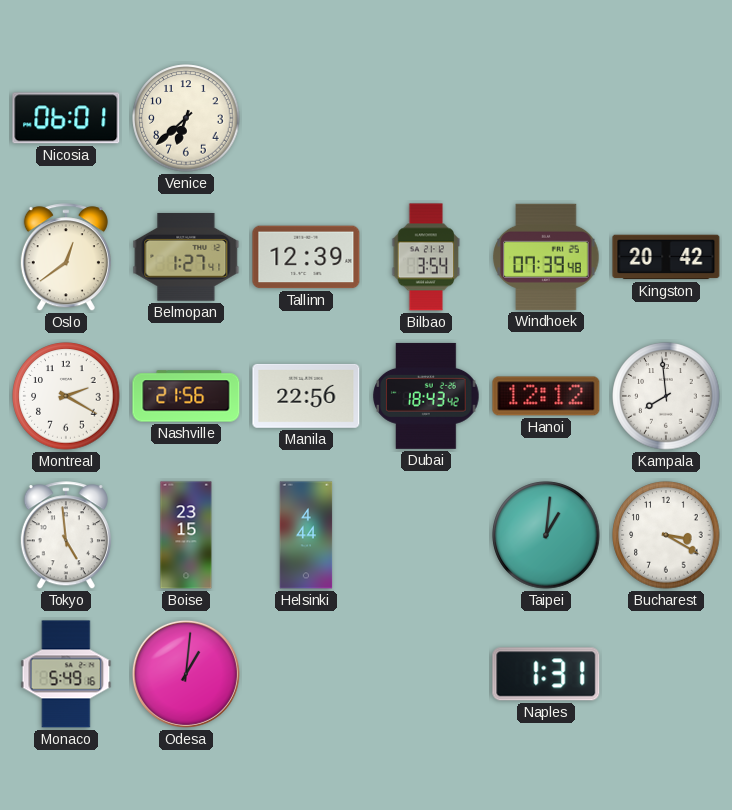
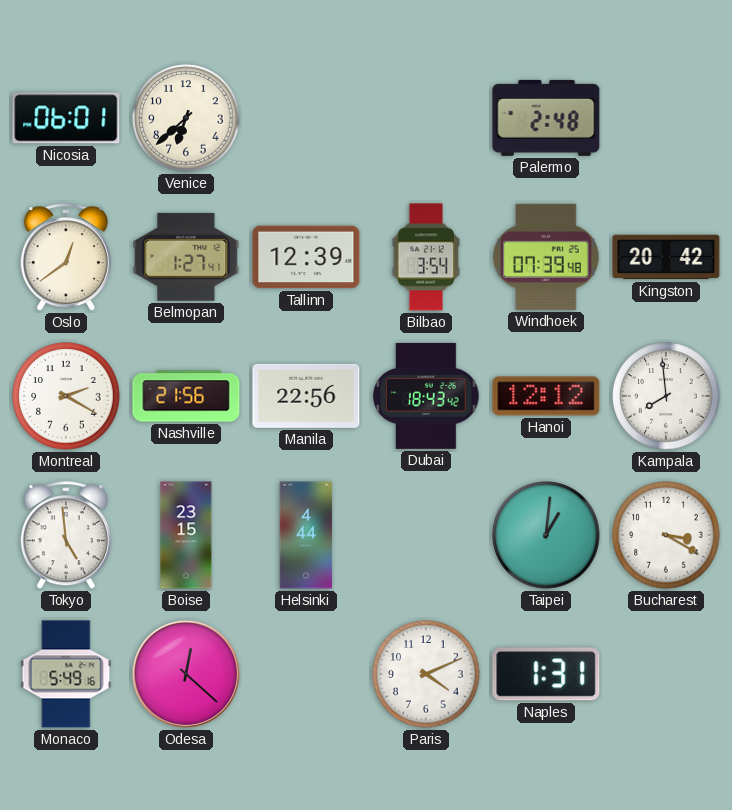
Palermo: none -> 2:48
Odesa: 1:01 -> 12:22
Paris: none -> 4:11
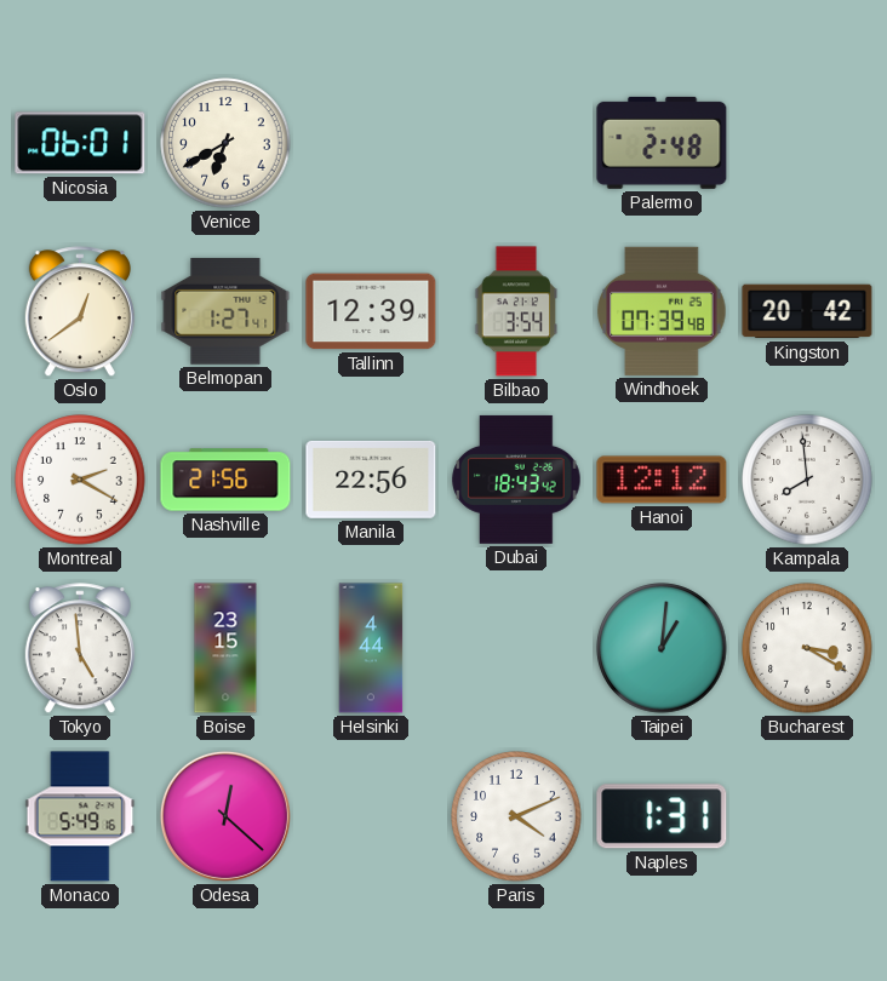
Venice: 6:38 -> 6:40
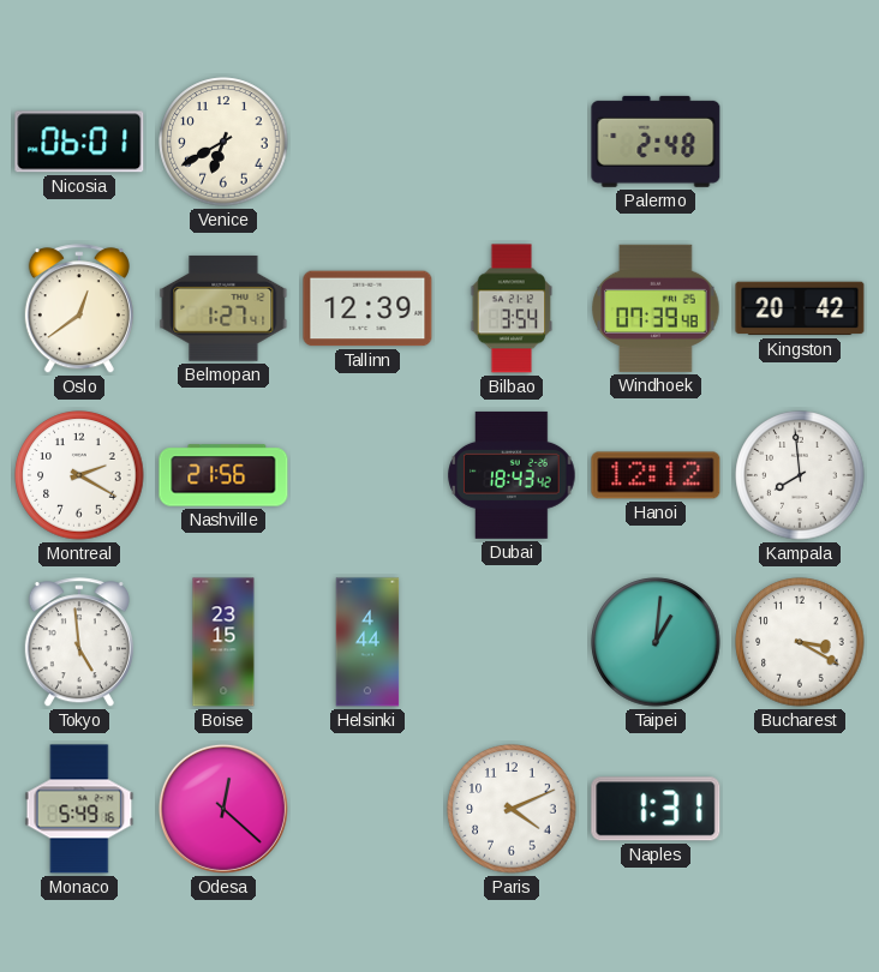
Manila: 22:56 -> none
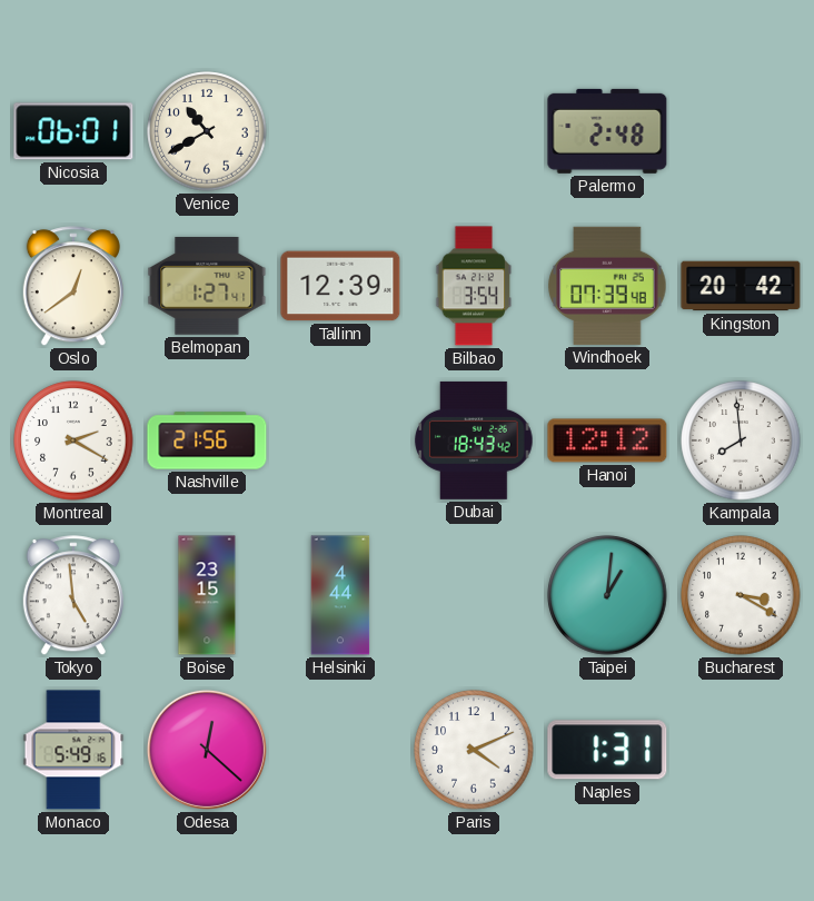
Venice: 6:40 -> 10:40
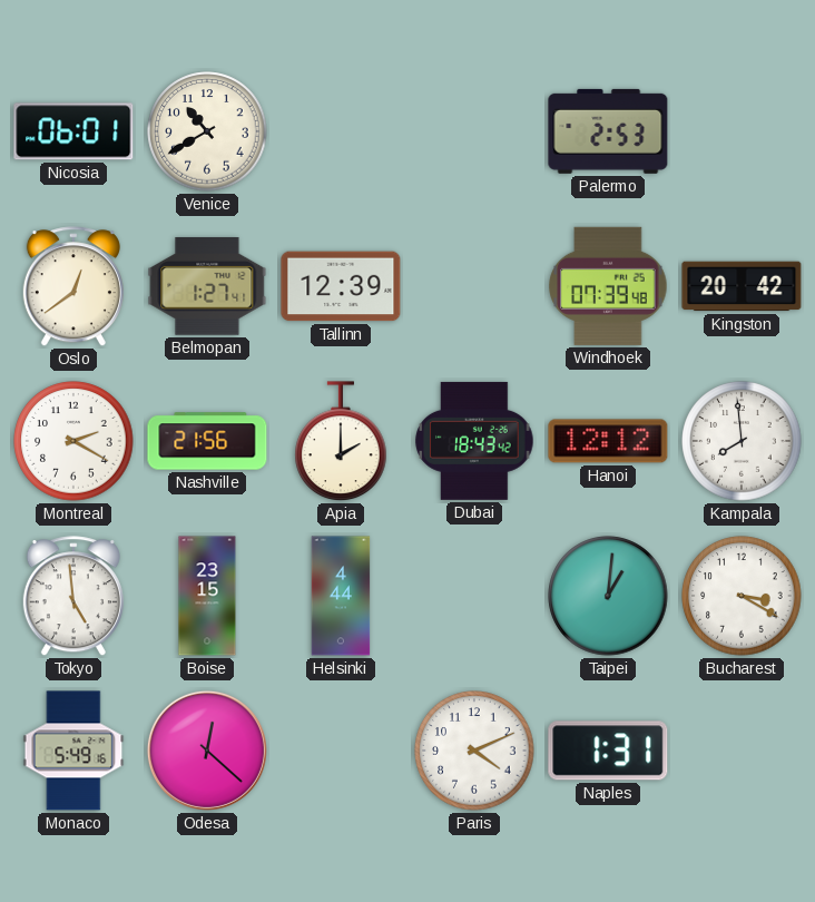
Palermo: 2:48 -> 2:53
Bilbao: 3:54 -> none
Apia: none -> 2:00
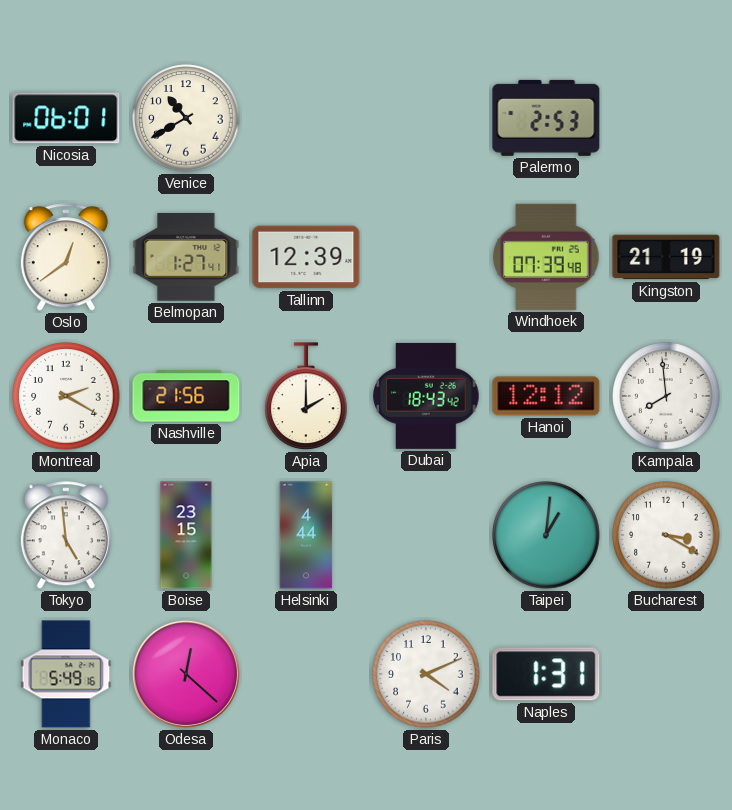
Kingston: 20:42 -> 21:19
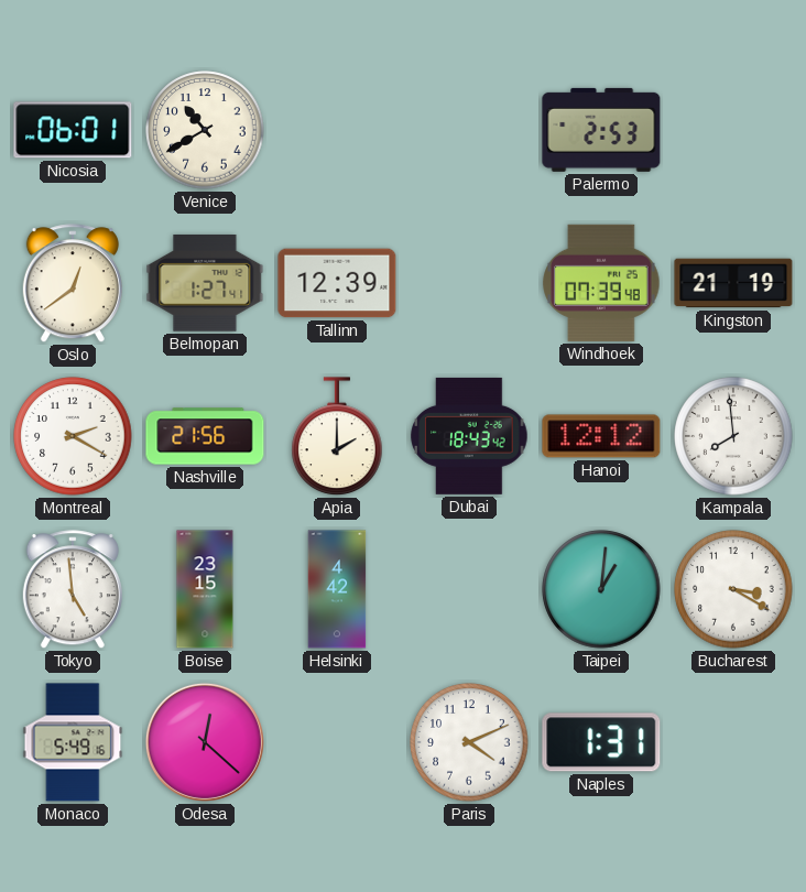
Helsinki: 4:44 -> 4:42
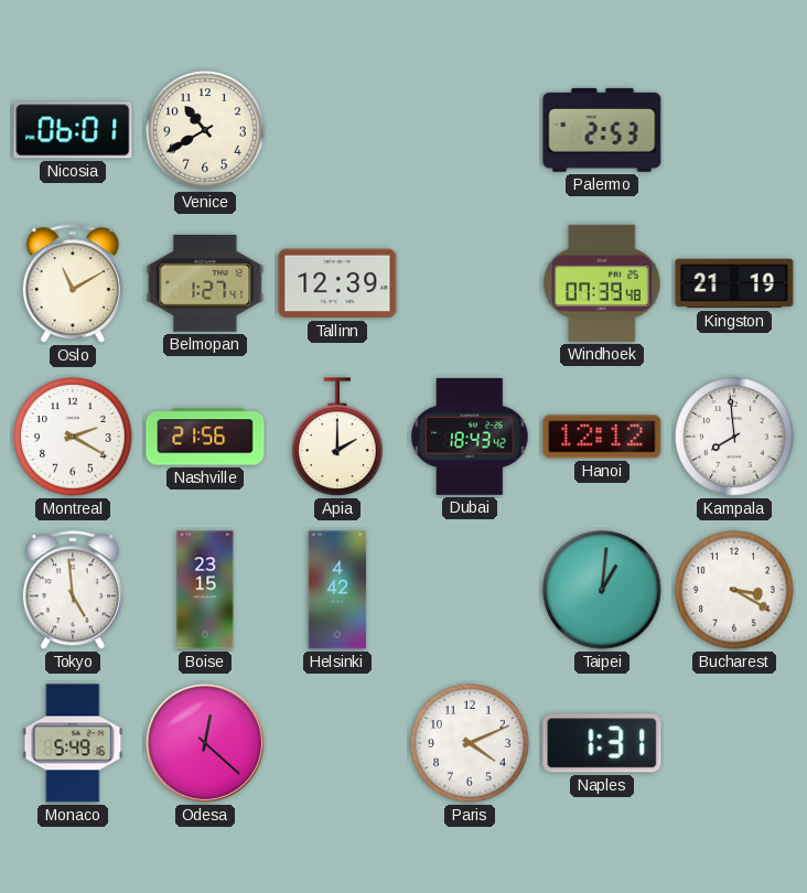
Oslo: 12:39 -> 11:10
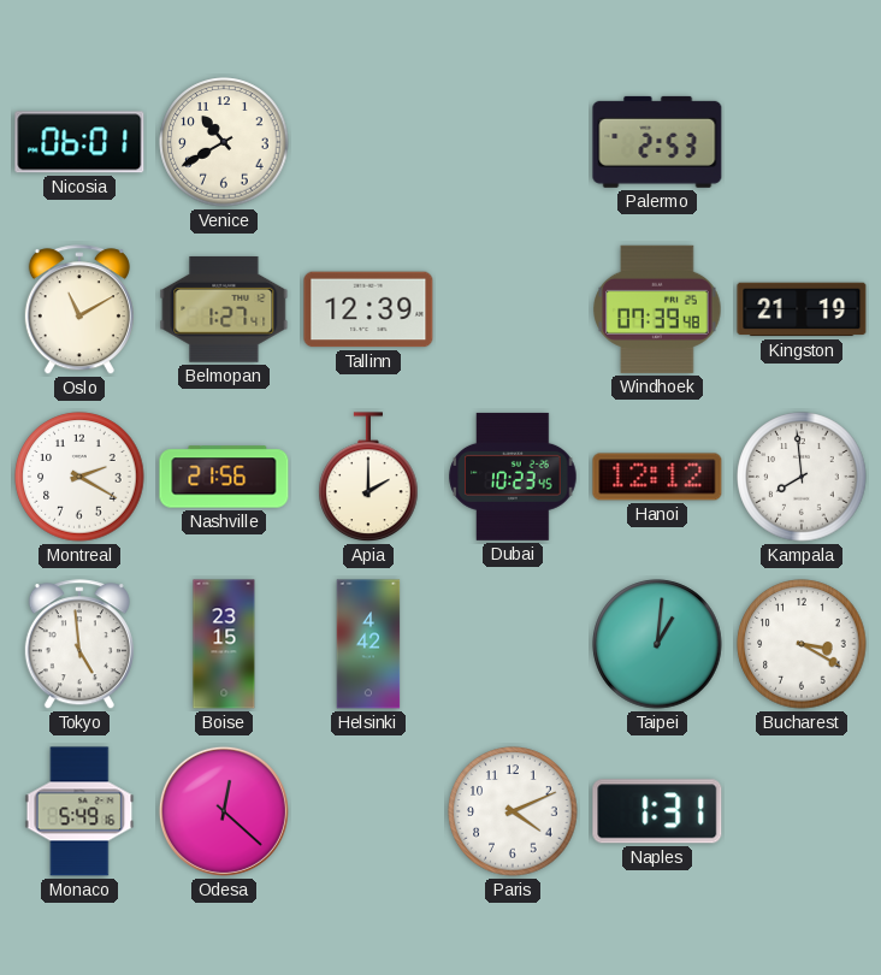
Dubai: 18:43 -> 10:23
